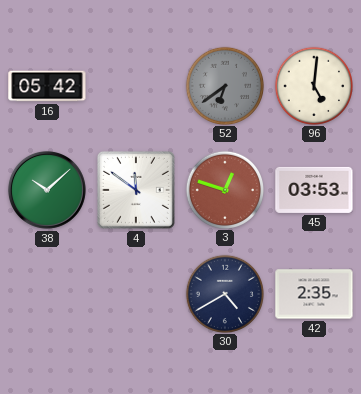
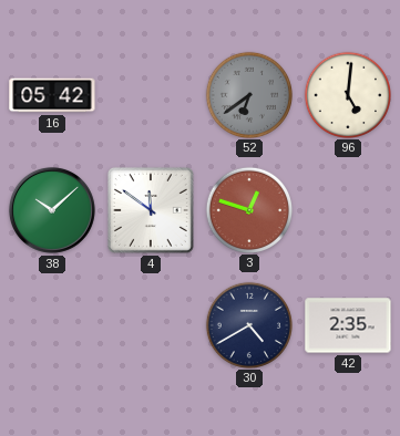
45: 03:53 -> none
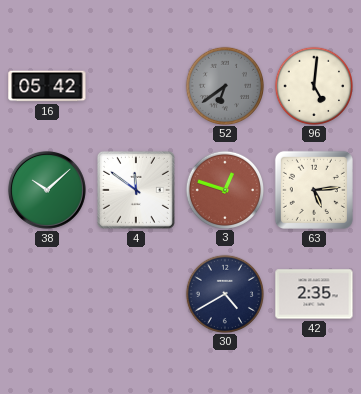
63: none -> 5:14
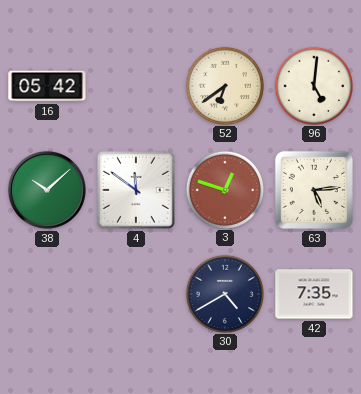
52 dial: grey -> cream
42: 2:35 -> 7:35
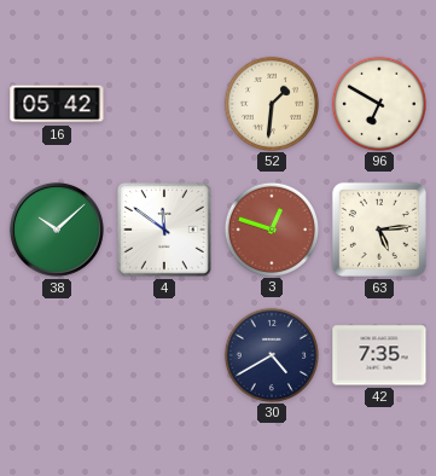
52: 6:39 -> 1:31
96: 5:01 -> 6:50
